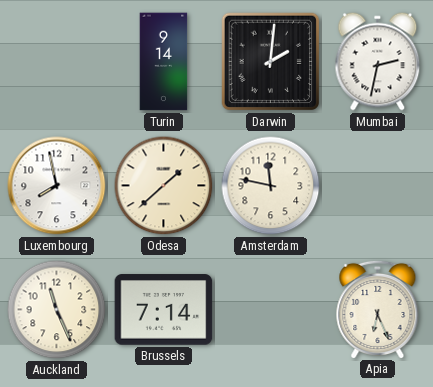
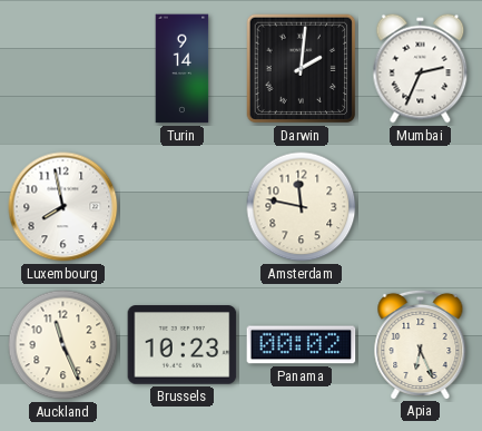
Mumbai: 2:32 -> 2:34
Odesa: 1:38 -> none
Brussels: 7:14 -> 10:23
Panama: none -> 00:02
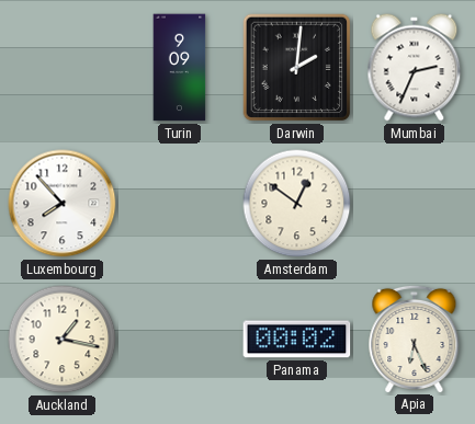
Turin: 9:14 -> 9:09
Luxembourg: 7:58 -> 7:53
Amsterdam: 11:47 -> 12:51
Auckland: 11:26 -> 1:17
Brussels: 10:23 -> none
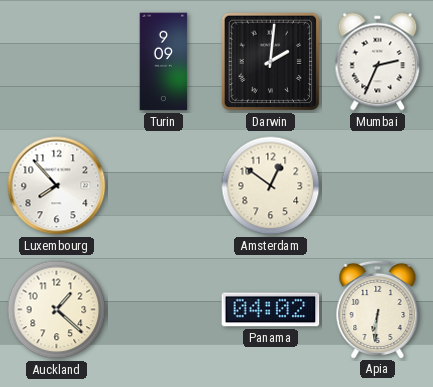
Auckland: 1:17 -> 1:22
Panama: 00:02 -> 04:02
Apia: 6:26 -> 6:31
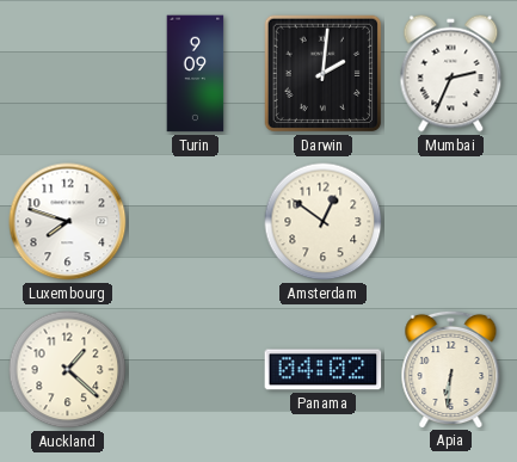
Luxembourg: 7:53 -> 7:48
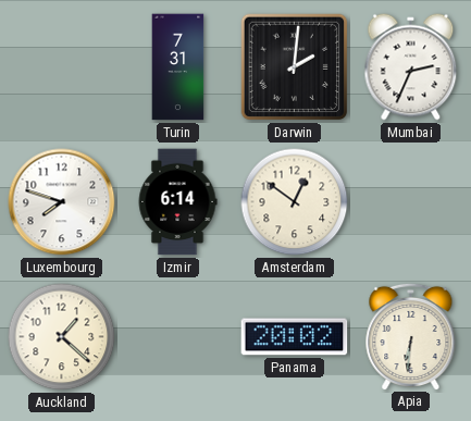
Turin: 9:09 -> 7:31
Izmir: none -> 6:14
Panama: 04:02 -> 20:02
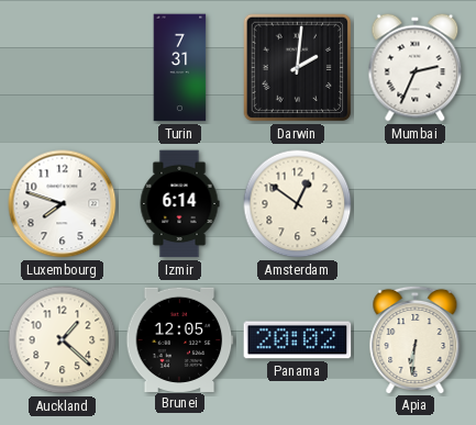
Brunei: none -> 12:05
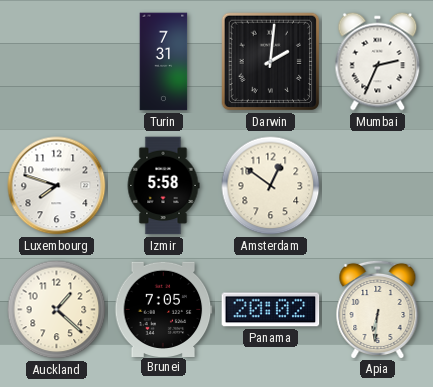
Izmir: 6:14 -> 5:58
Brunei: 12:05 -> 7:05
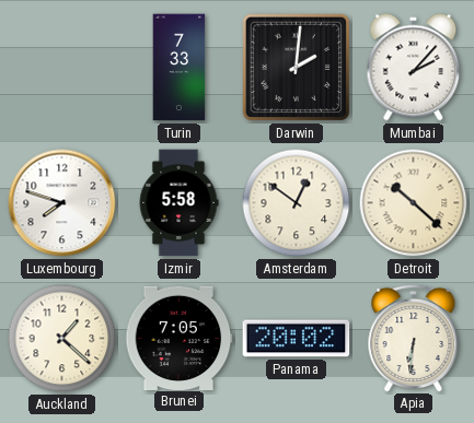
Turin: 7:31 -> 7:33
Mumbai: 2:34 -> 2:07
Detroit: none -> 10:22
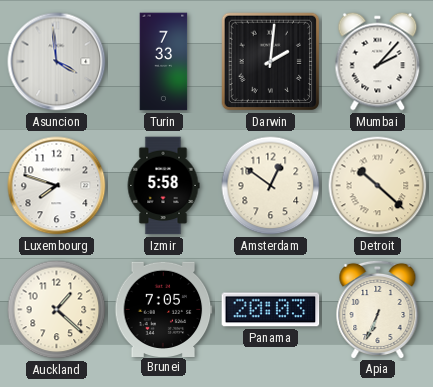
Asuncion: none -> 3:59
Panama: 20:02 -> 20:03
Apia: 6:31 -> 6:34
